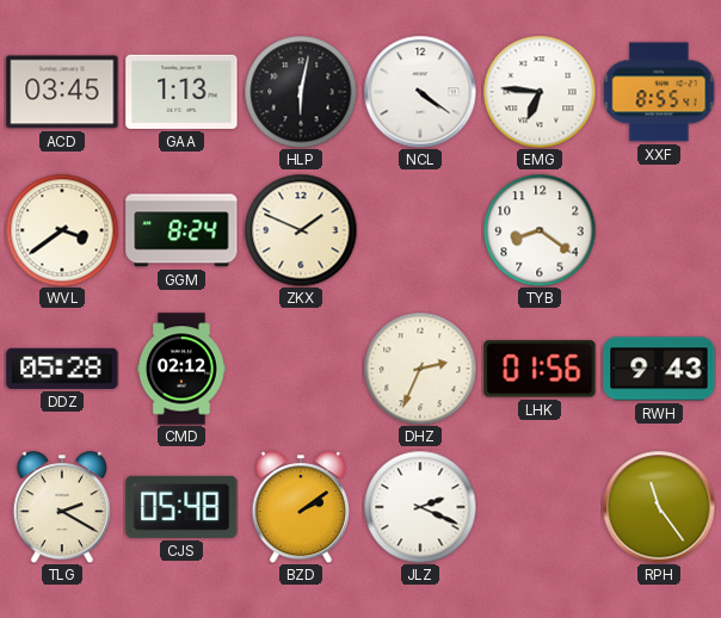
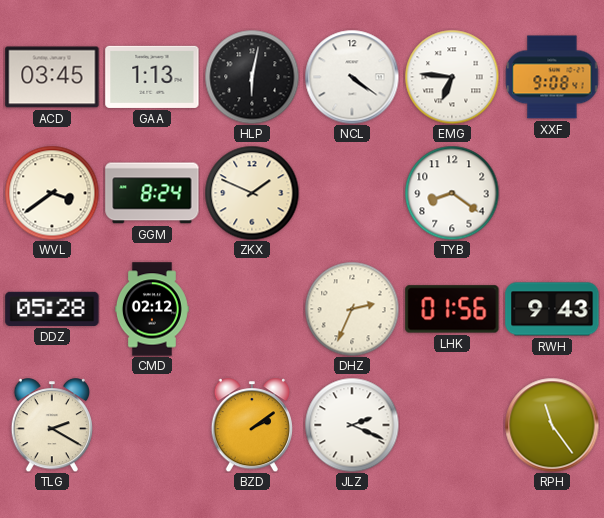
XXF: 8:55 -> 9:08
CJS: 05:48 -> none
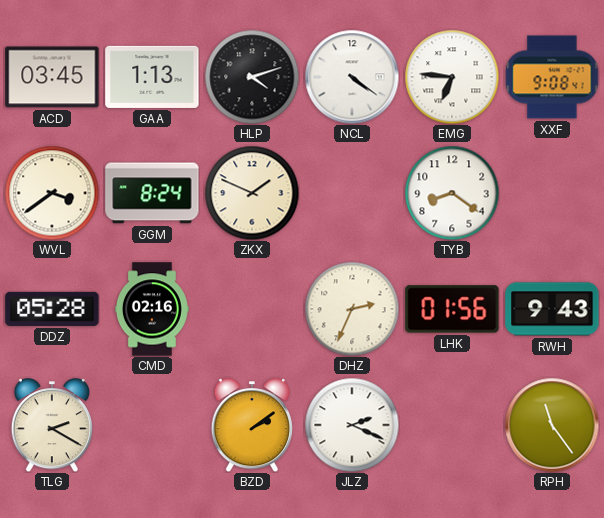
HLP: 6:02 -> 4:12
CMD: 02:12 -> 02:16
